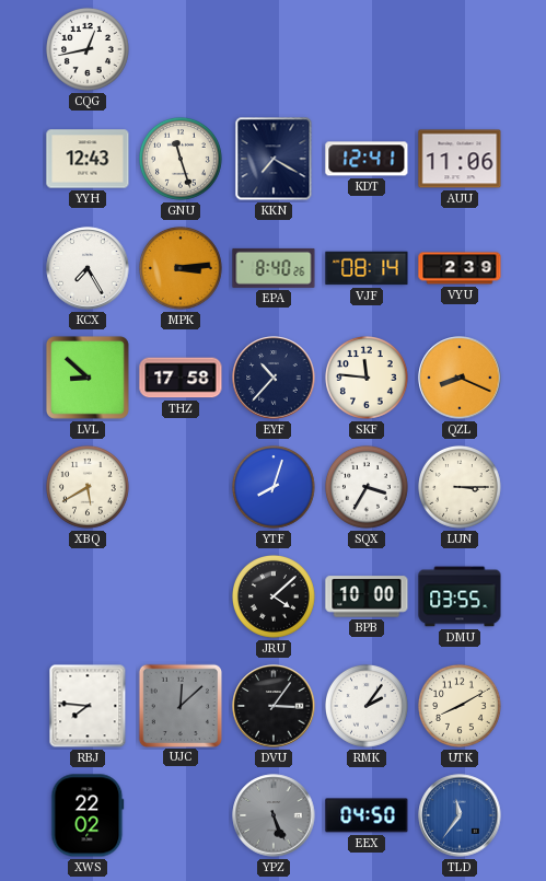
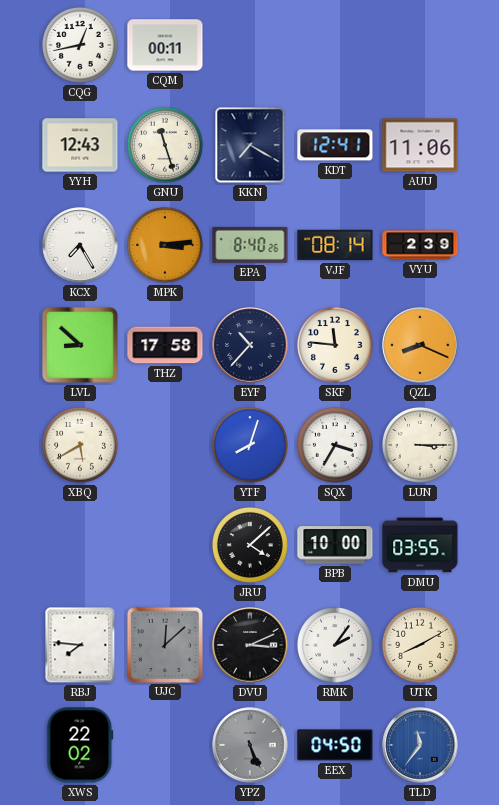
CQM: none -> 00:11
DVU: 3:06 -> 3:11
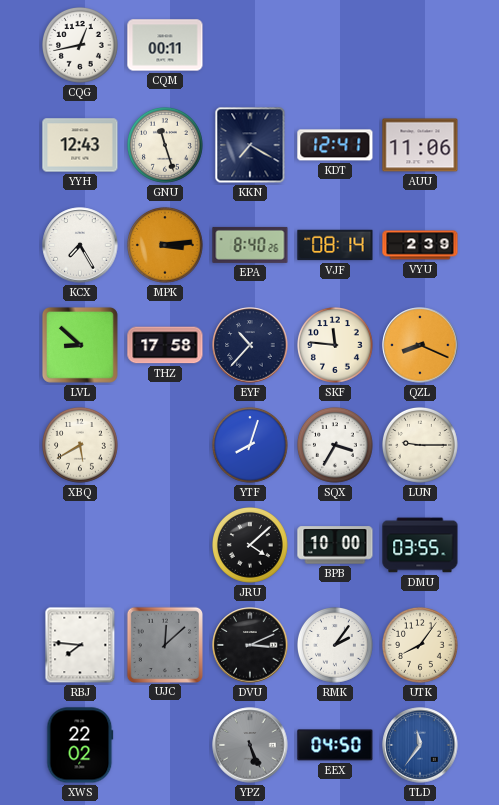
LUN: 3:15 -> 9:15
UTK: 8:10 -> 8:06
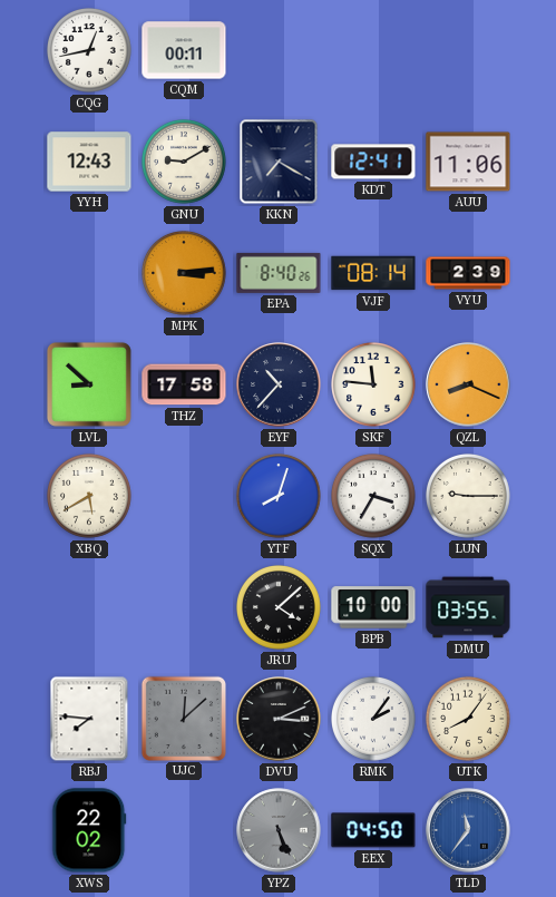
GNU: 11:27 -> 9:10
KCX: 7:25 -> none
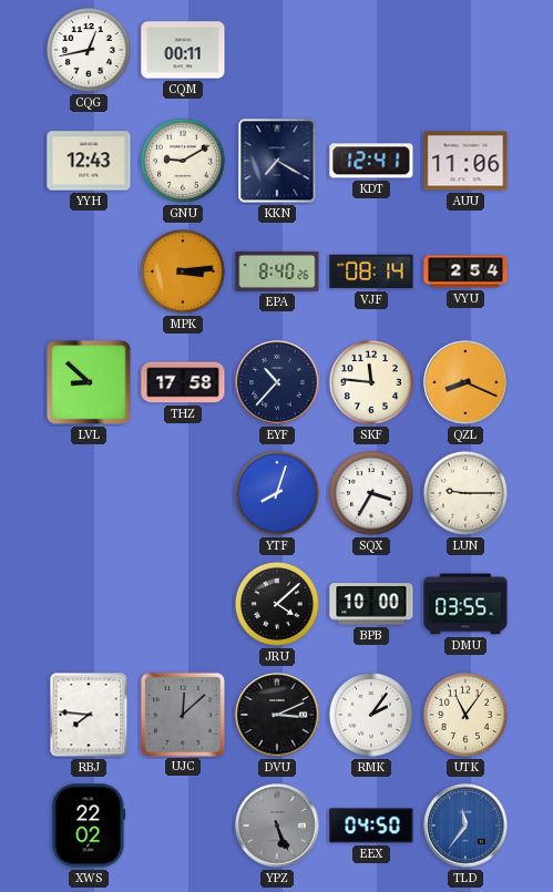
VYU: 2:39 -> 2:54
XBQ: 5:40 -> none
UTK: 8:06 -> 11:06
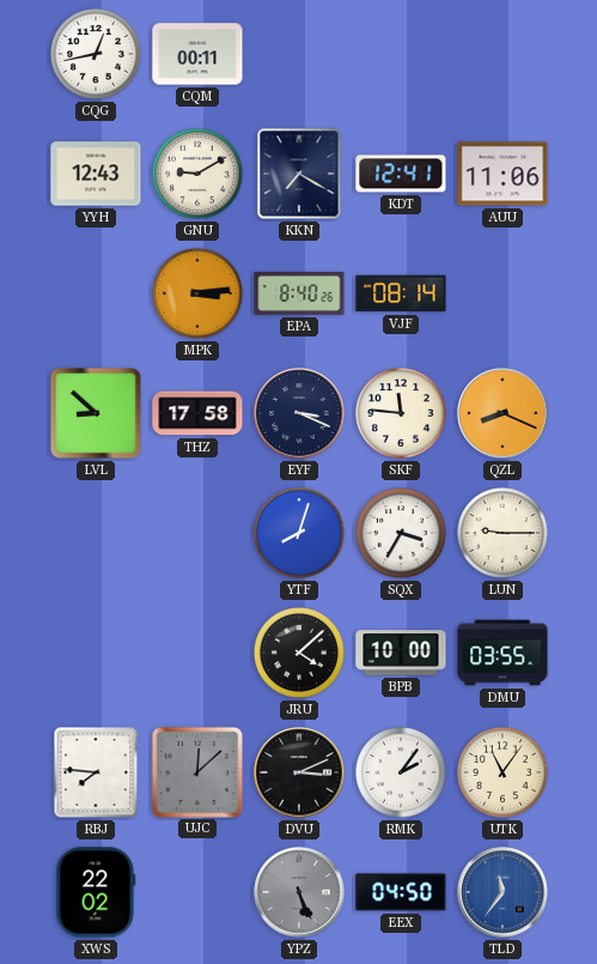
VYU: 2:54 -> none
EYF: 10:37 -> 3:19
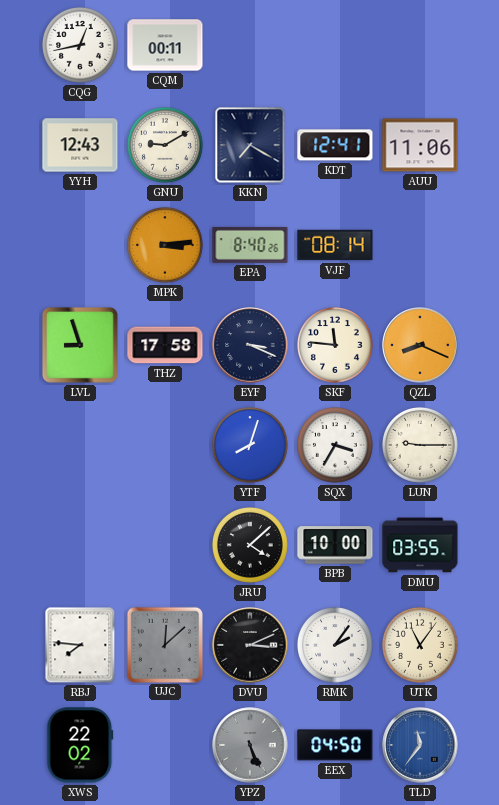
LVL: 8:52 -> 8:57
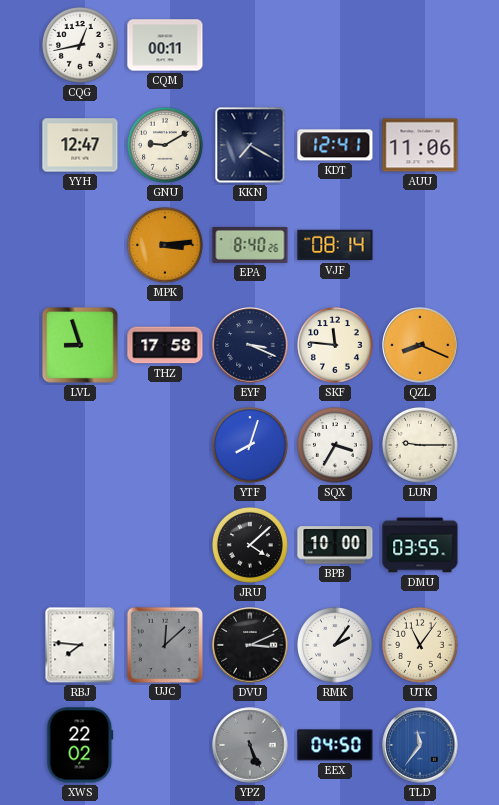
YYH: 12:43 -> 12:47
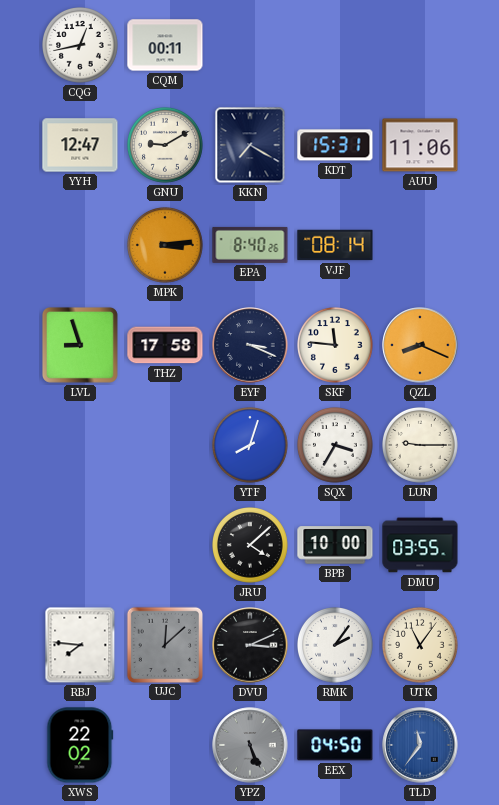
KDT: 12:41 -> 15:31
